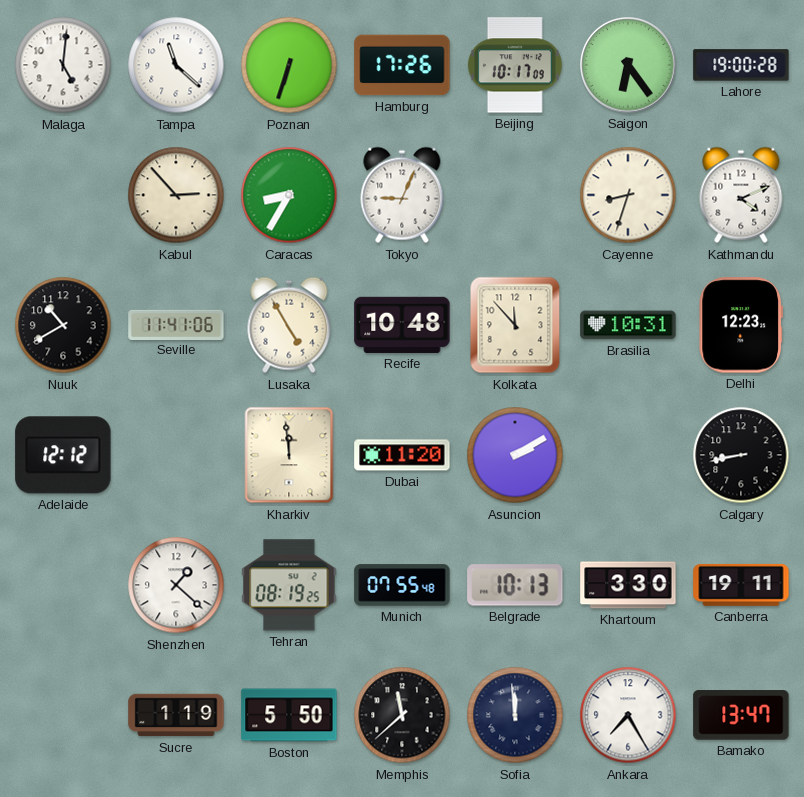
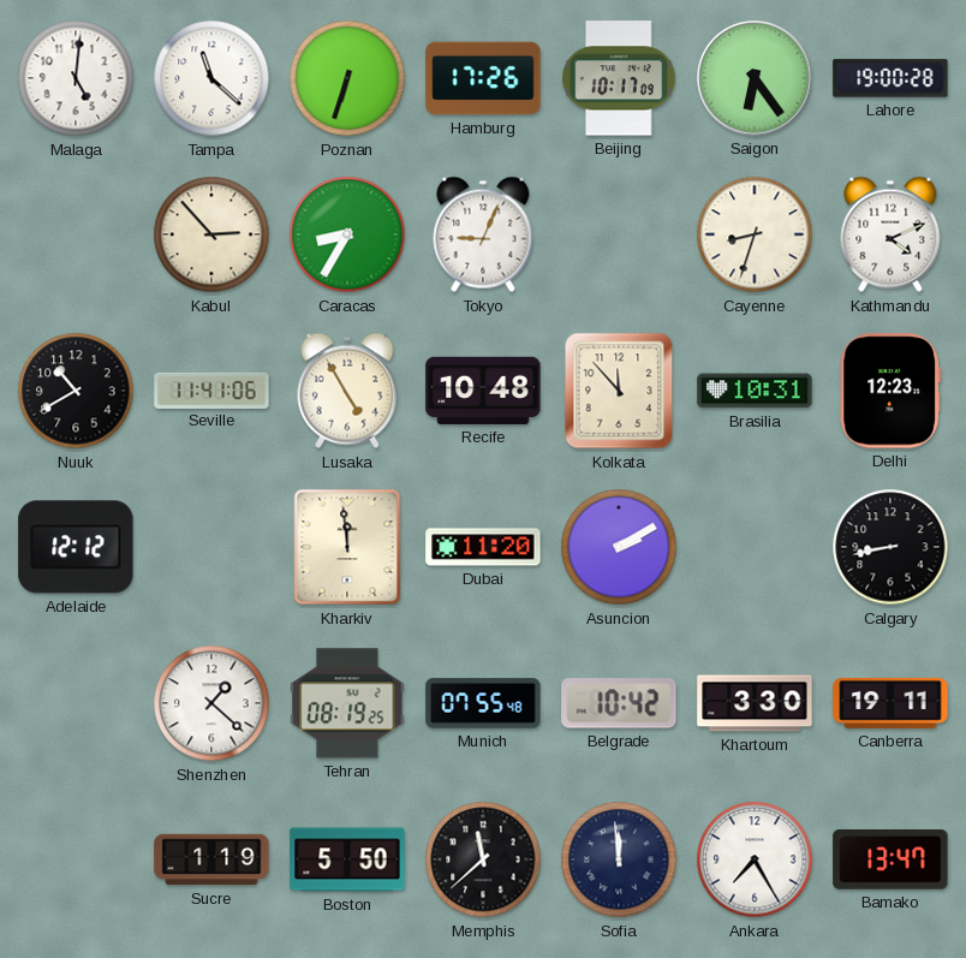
Belgrade: 10:13 -> 10:42
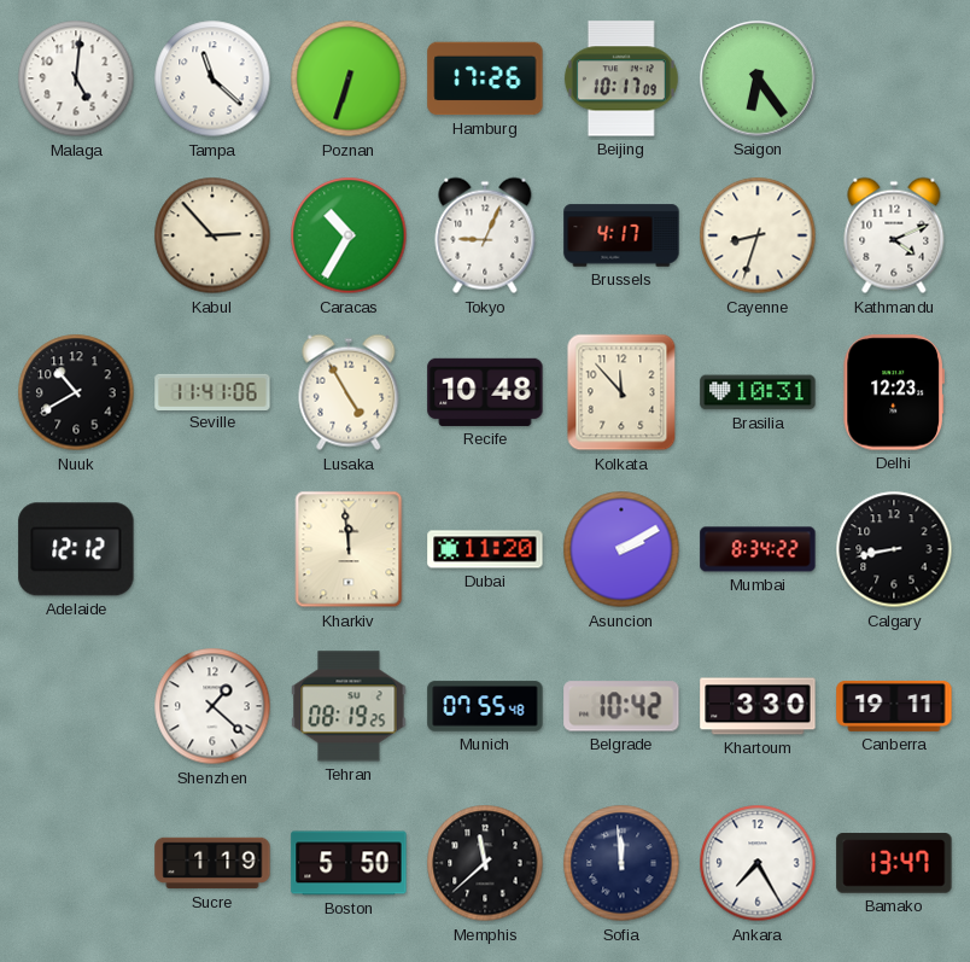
Lahore: 19:00 -> none
Caracas: 8:35 -> 10:35
Brussels: none -> 4:17
Mumbai: none -> 8:34
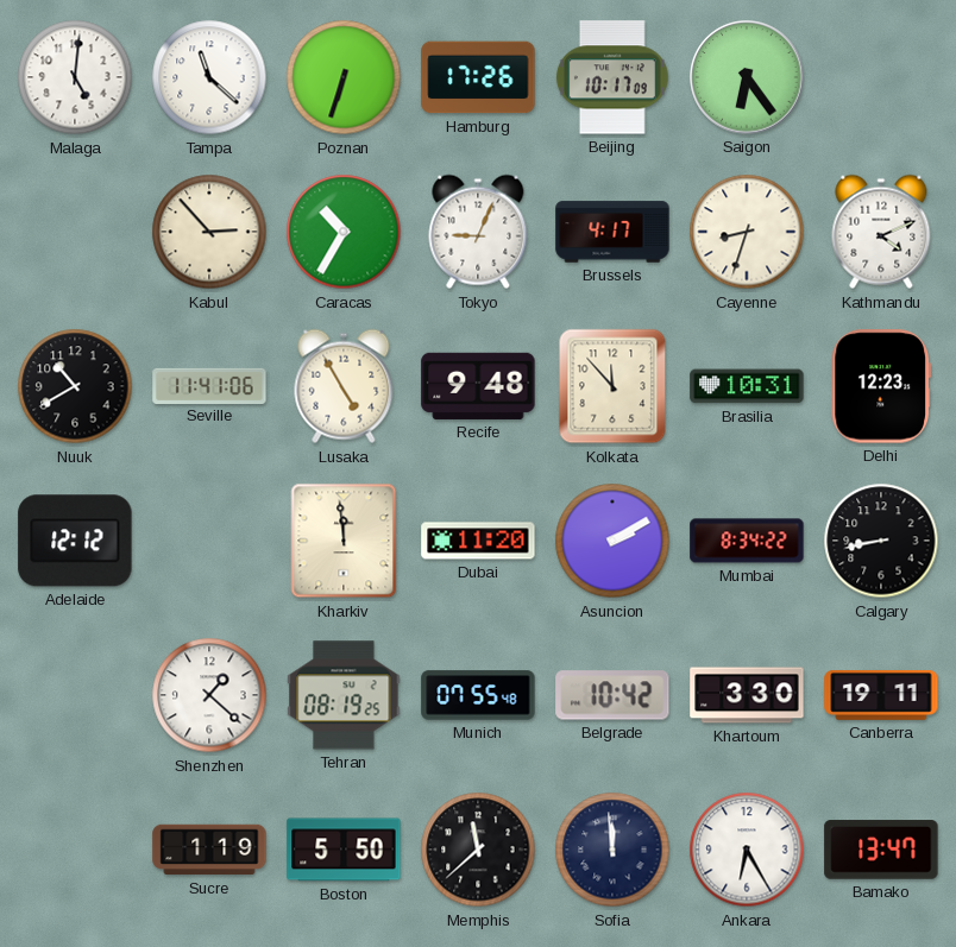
Recife: 10:48 -> 9:48
Ankara: 7:25 -> 6:25
